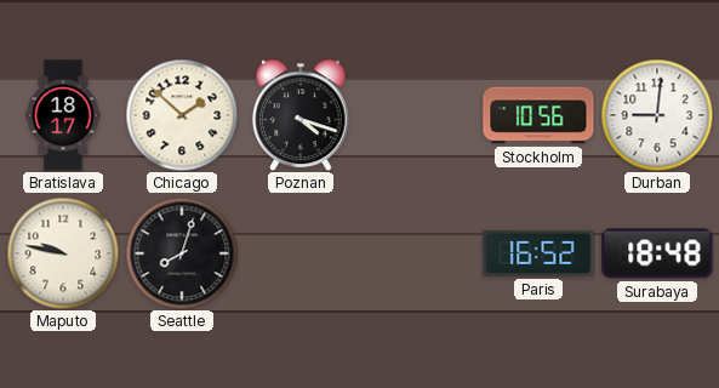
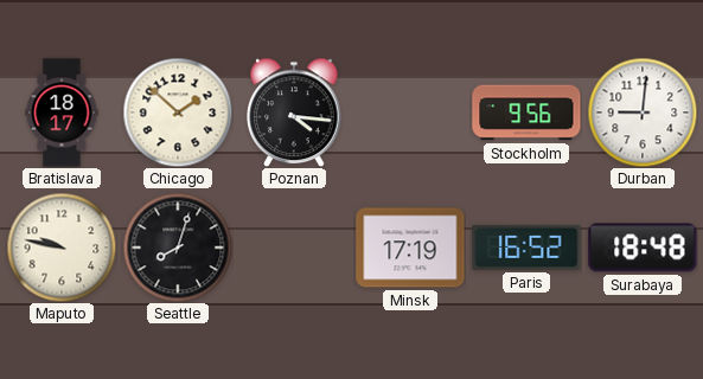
Poznan: 4:18 -> 4:16
Stockholm: 10:56 -> 9:56
Minsk: none -> 17:19
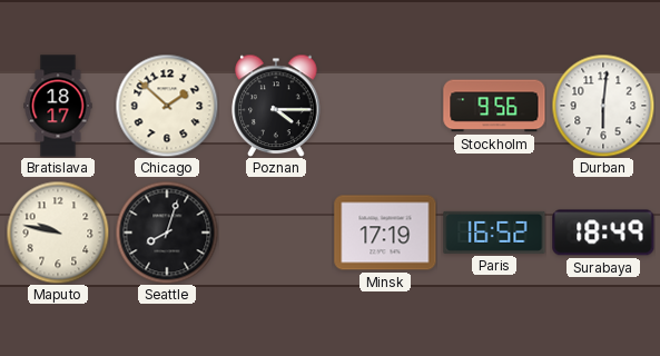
Poznan: 4:16 -> 4:15
Durban: 9:01 -> 6:01
Surabaya: 18:48 -> 18:49
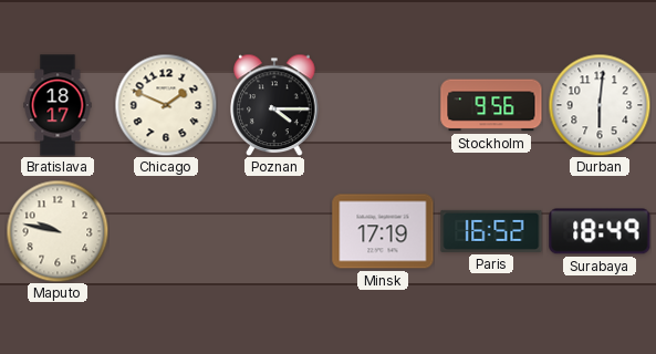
Chicago: 1:52 -> 1:49
Seattle: 8:03 -> none
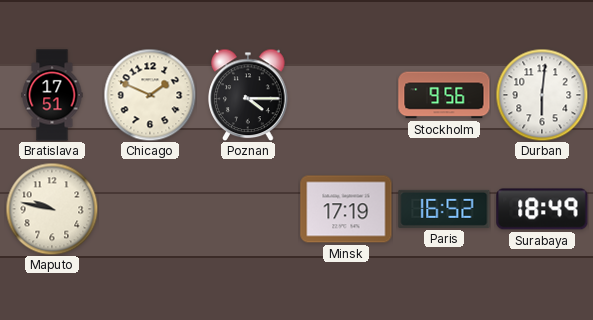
Bratislava: 18:17 -> 17:51
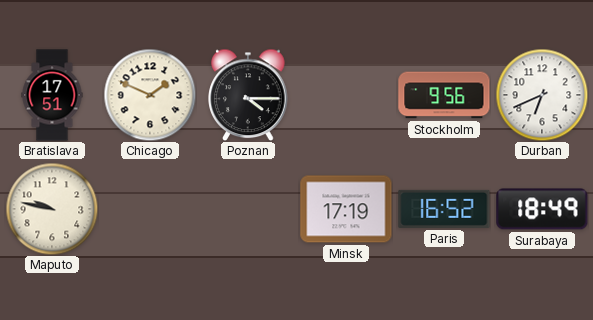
Durban: 6:01 -> 6:41
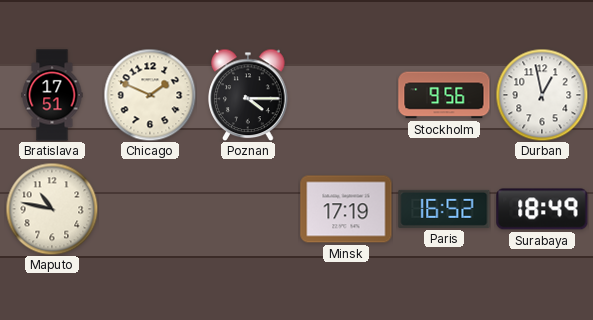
Durban: 6:41 -> 12:58
Maputo: 9:47 -> 10:47
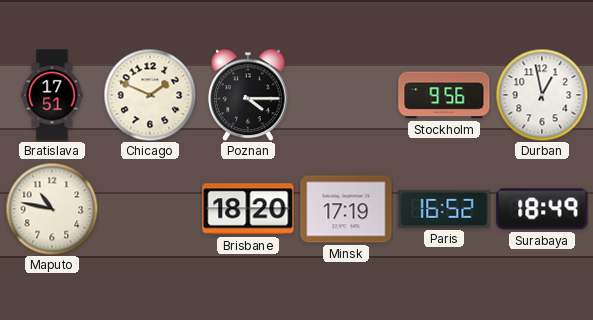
Brisbane: none -> 18:20
